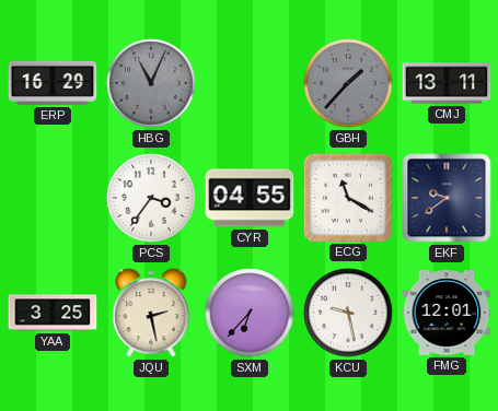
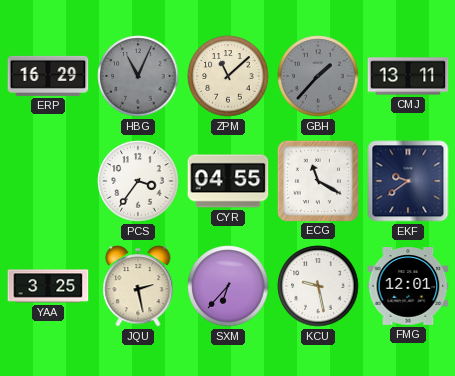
ZPM: none -> 11:08
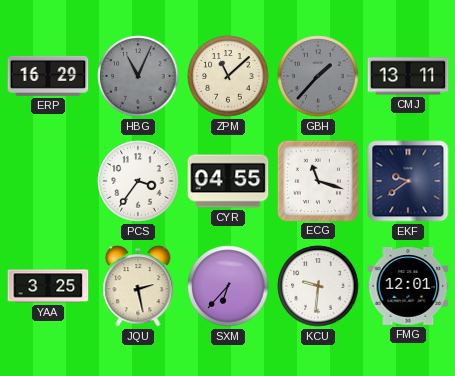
ECG: 11:20 -> 11:18
KCU: 9:28 -> 9:31
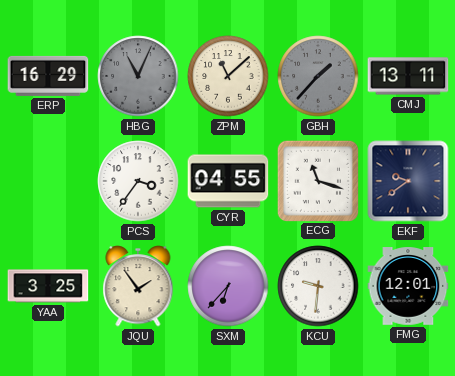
JQU: 2:28 -> 1:54
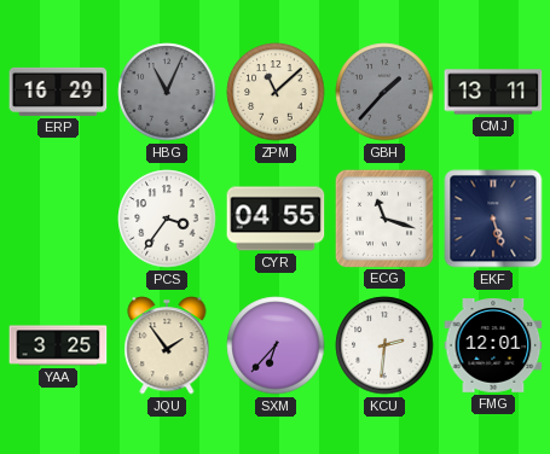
EKF: 9:39 -> 5:27
KCU: 9:31 -> 2:31
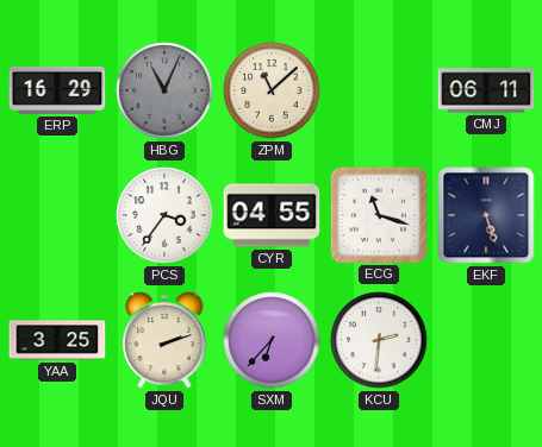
GBH: 1:37 -> none
CMJ: 13:11 -> 06:11
JQU: 1:54 -> 2:12
FMG: 12:01 -> none
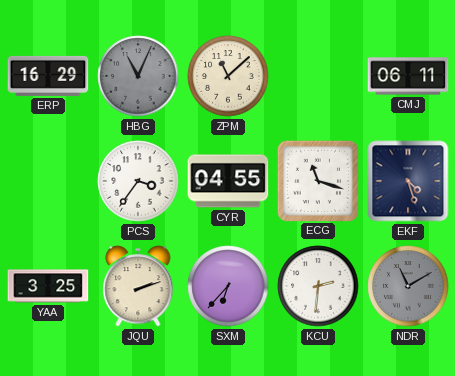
EKF: 5:27 -> 4:27
NDR: none -> 11:10
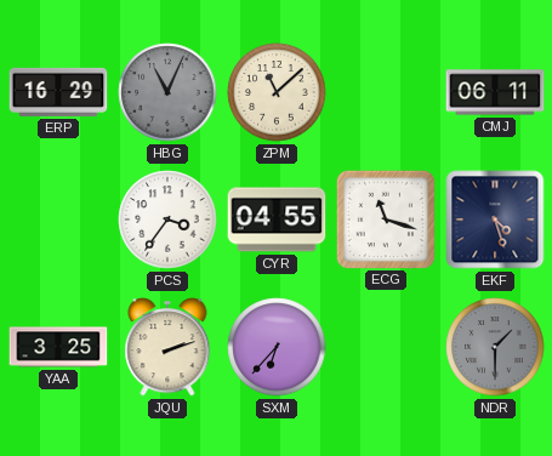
KCU: 2:31 -> none
NDR: 11:10 -> 1:30
